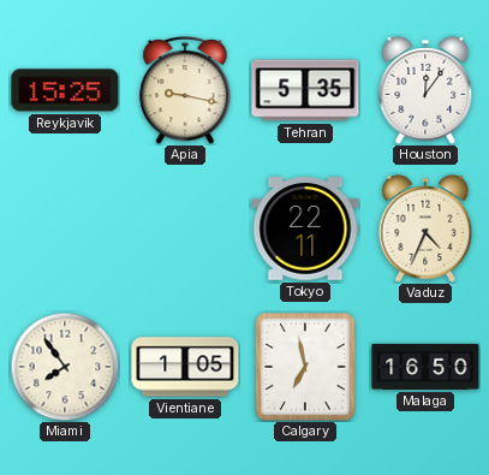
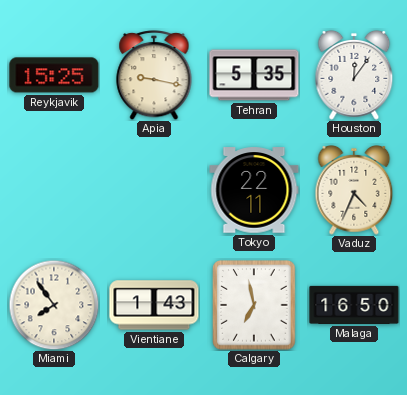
Vientiane: 1:05 -> 1:43
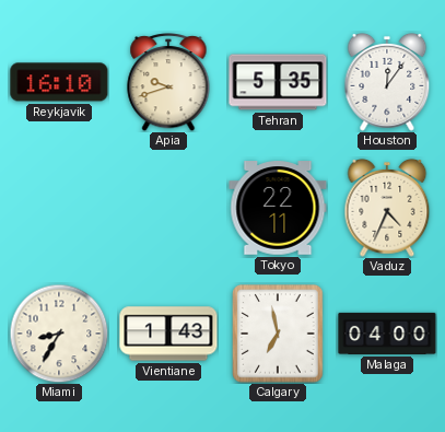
Reykjavik: 15:25 -> 16:10
Apia: 9:17 -> 9:42
Miami: 7:54 -> 8:35
Malaga: 16:50 -> 04:00
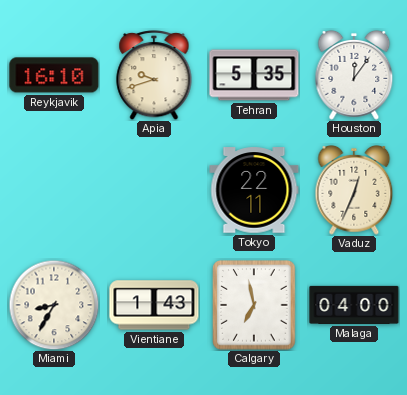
Vaduz: 4:34 -> 12:34
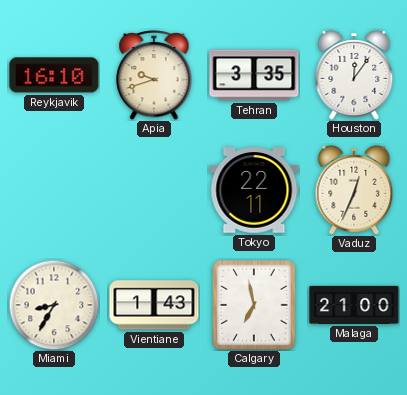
Tehran: 5:35 -> 3:35
Malaga: 04:00 -> 21:00
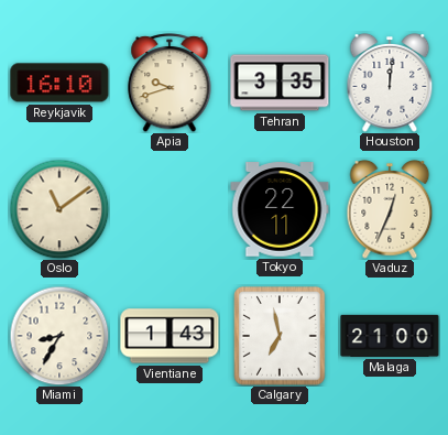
Houston: 12:06 -> 12:01
Oslo: none -> 11:09
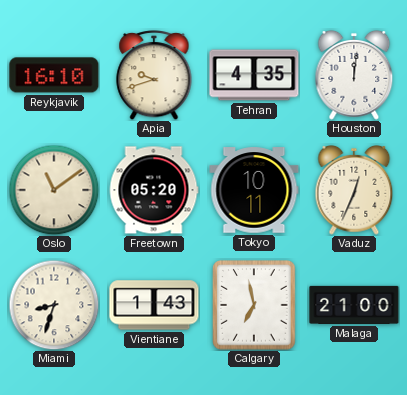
Tehran: 3:35 -> 4:35
Freetown: none -> 05:20
Tokyo: 22:11 -> 10:11
Miami: 8:35 -> 8:33
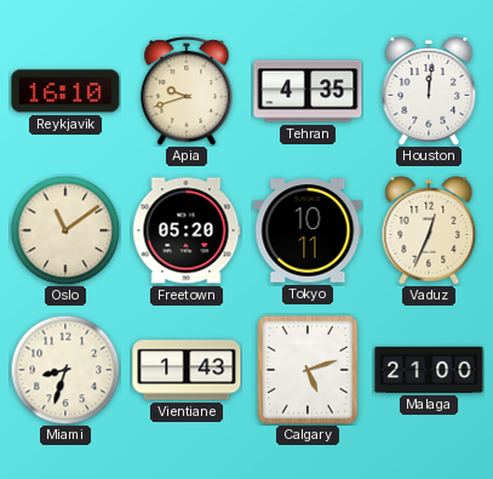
Calgary: 6:58 -> 5:12
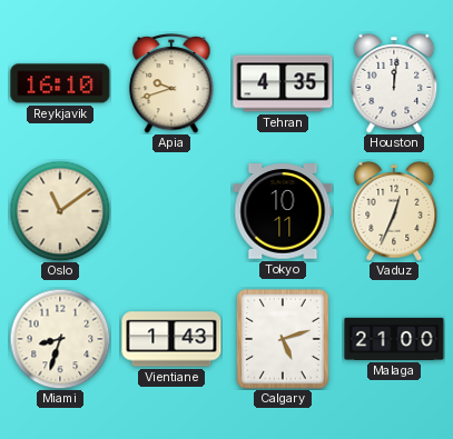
Freetown: 05:20 -> none
